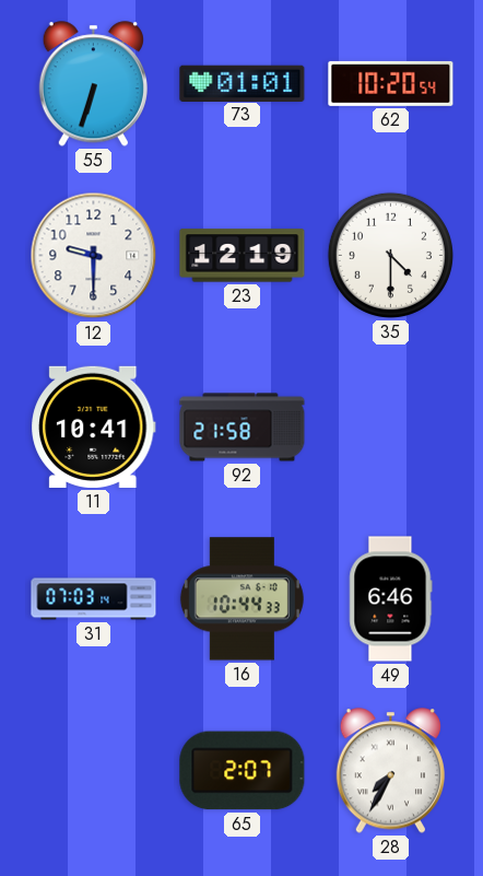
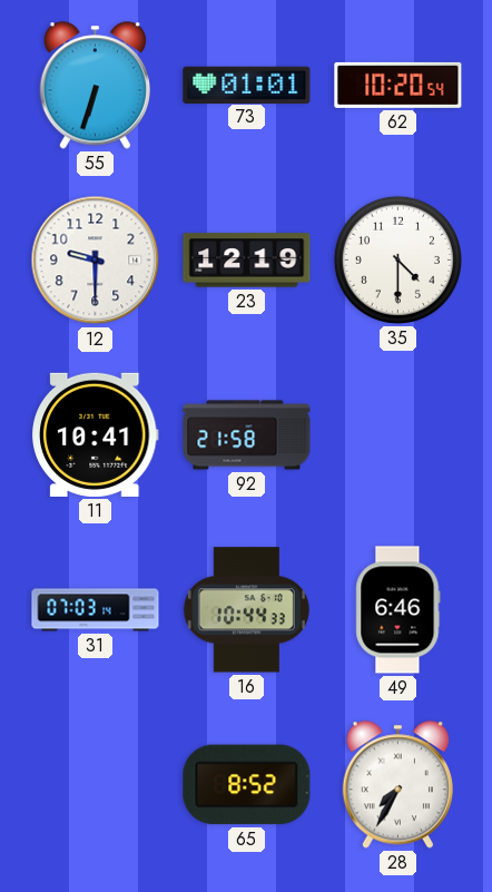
65: 2:07 -> 8:52
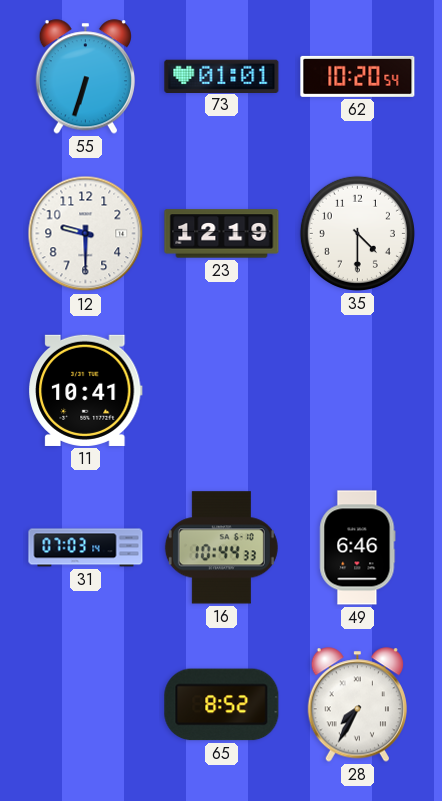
92: 21:58 -> none
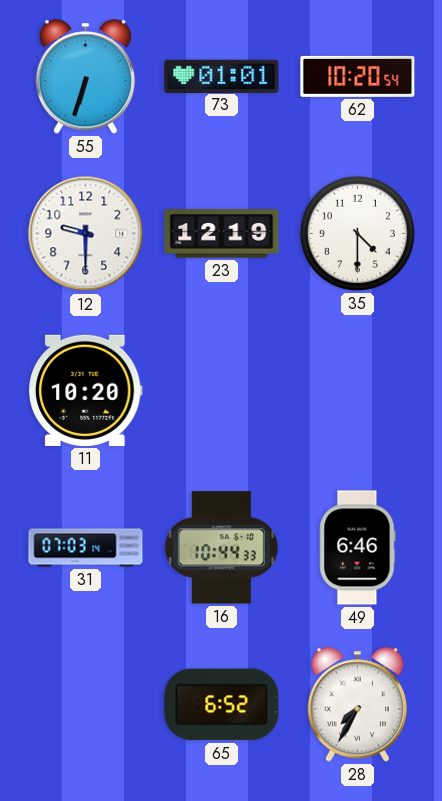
11: 10:41 -> 10:20
65: 8:52 -> 6:52
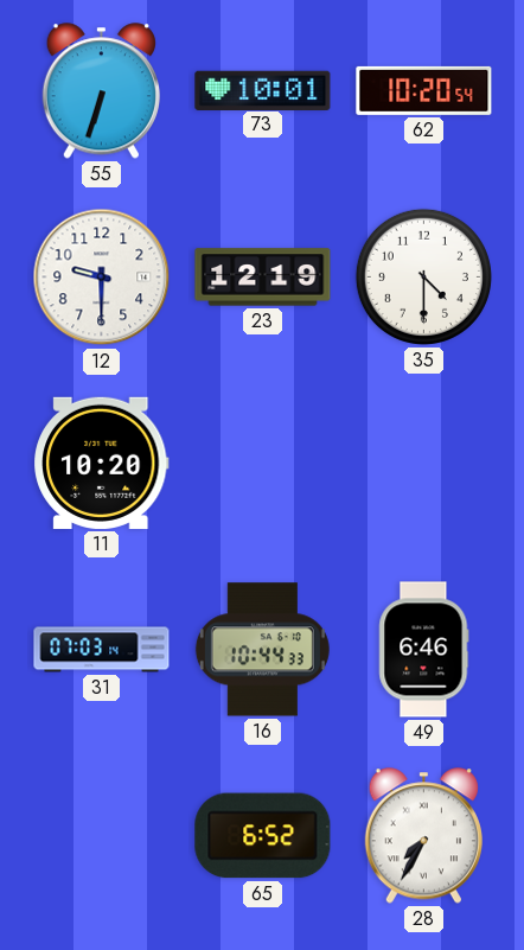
73: 01:01 -> 10:01
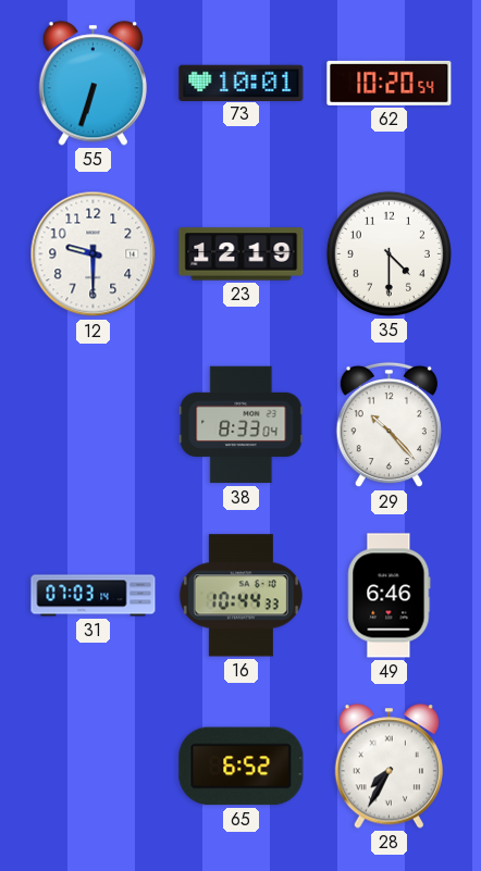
11: 10:20 -> none
38: none -> 8:33
29: none -> 10:23
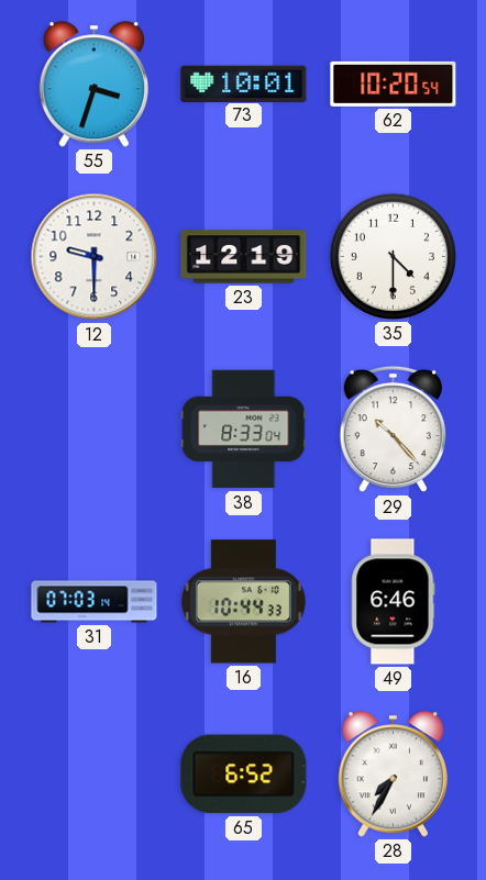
55: 6:33 -> 3:33
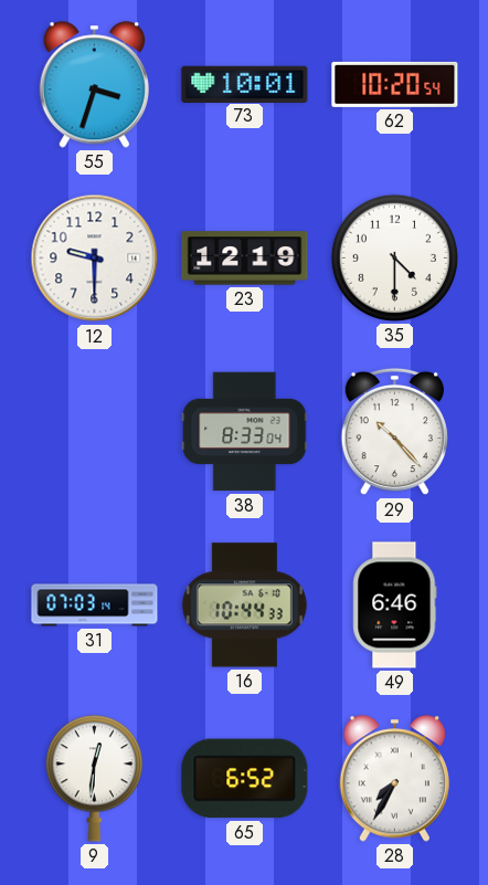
9: none -> 12:31
